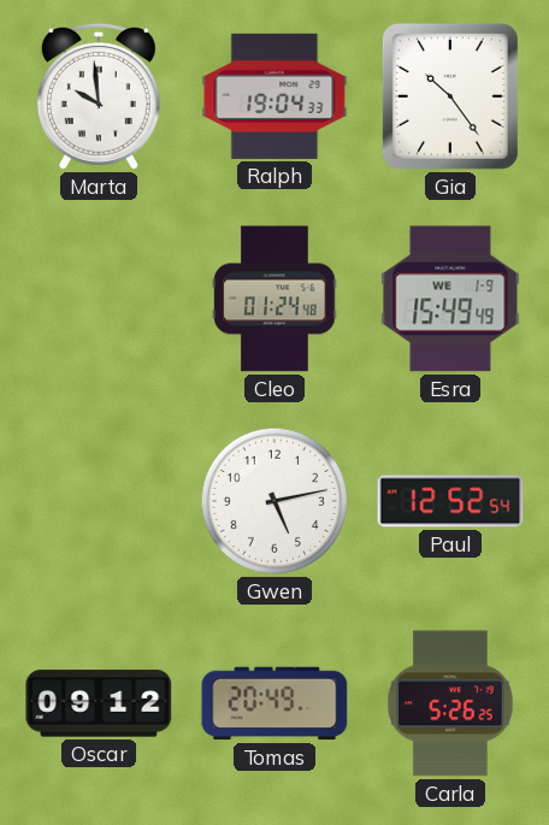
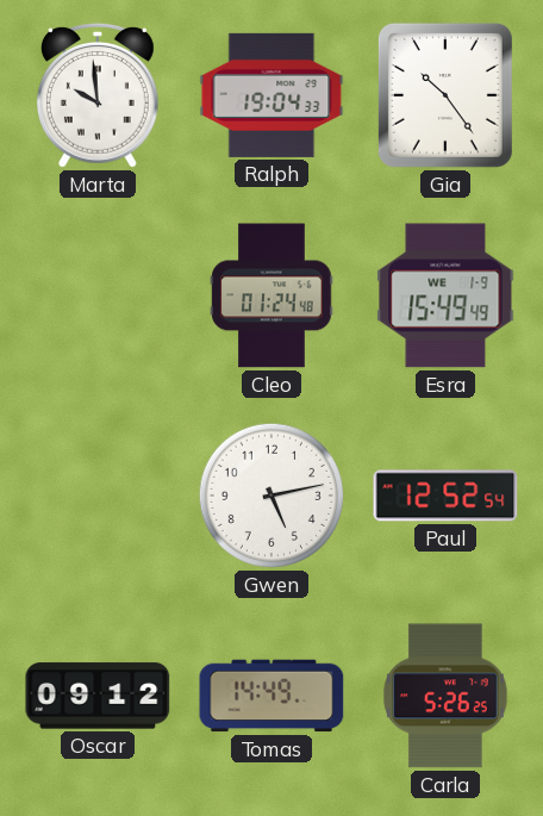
Tomas: 20:49 -> 14:49
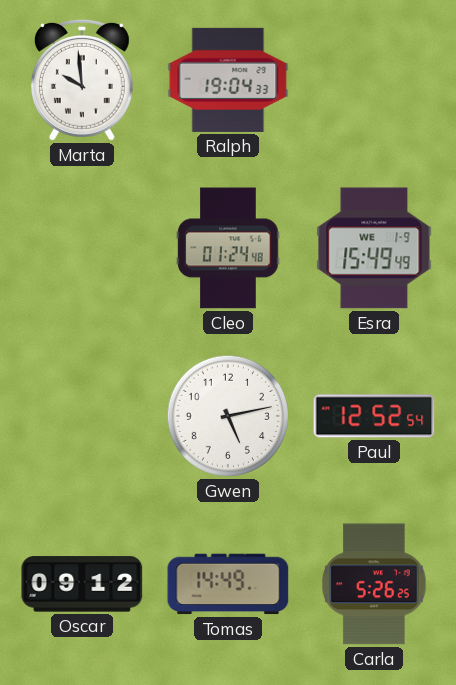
Gia: 10:24 -> none
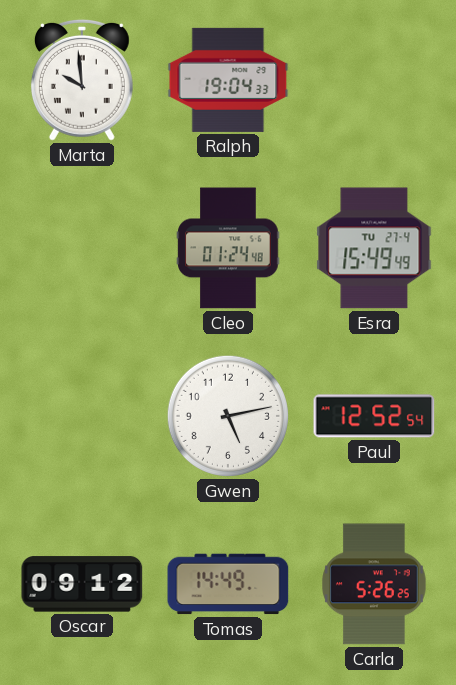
Esra date: WE 1-9 -> TU 27-4
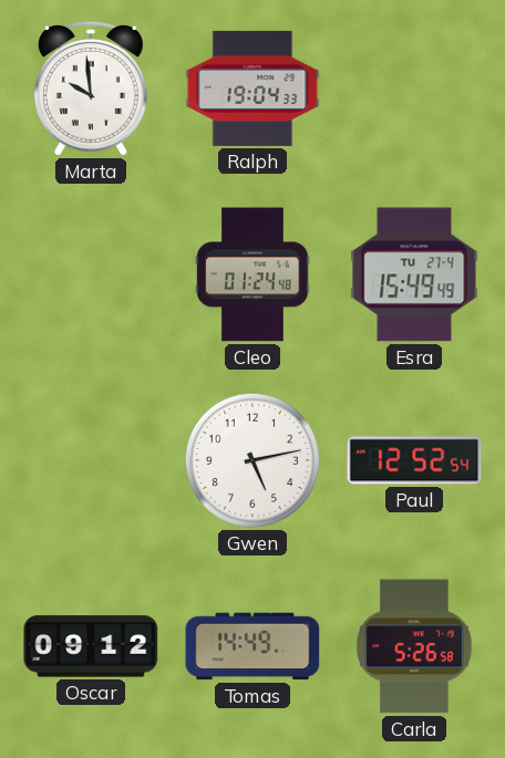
Carla: 5:26:25 -> 5:26:58
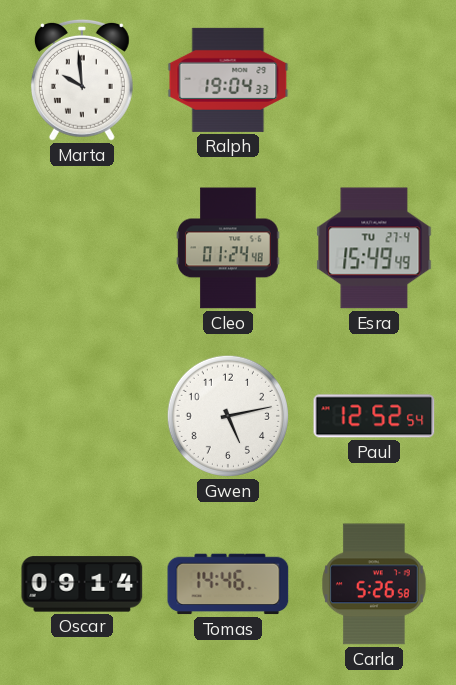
Oscar: 09:12 -> 09:14
Tomas: 14:49 -> 14:46
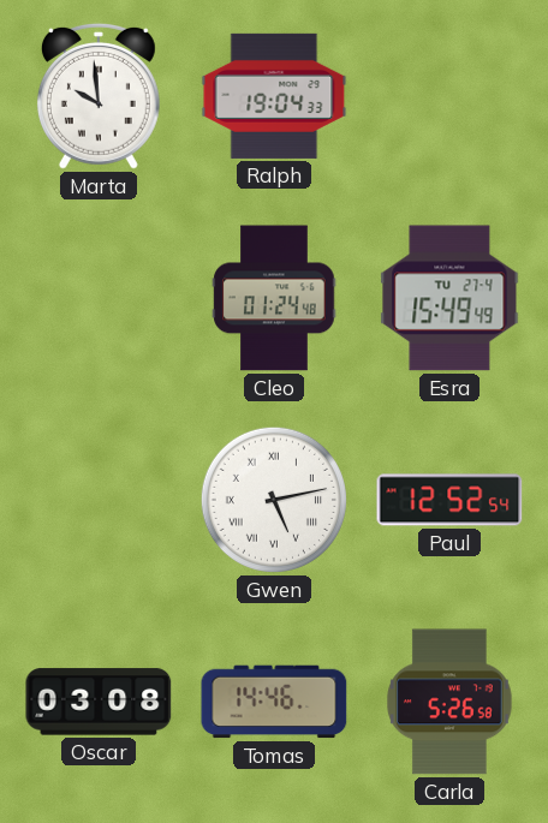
Gwen numerals: Arabic -> Roman
Oscar: 09:14 -> 03:08
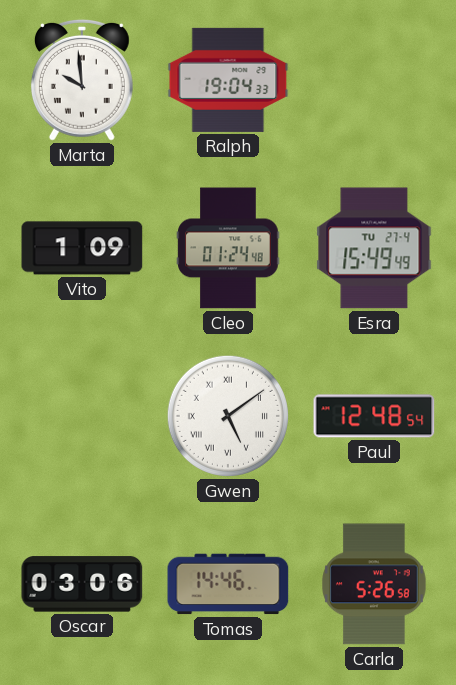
Vito: none -> 1:09
Gwen: 5:13 -> 5:09
Paul: 12:52 -> 12:48
Oscar: 03:08 -> 03:06
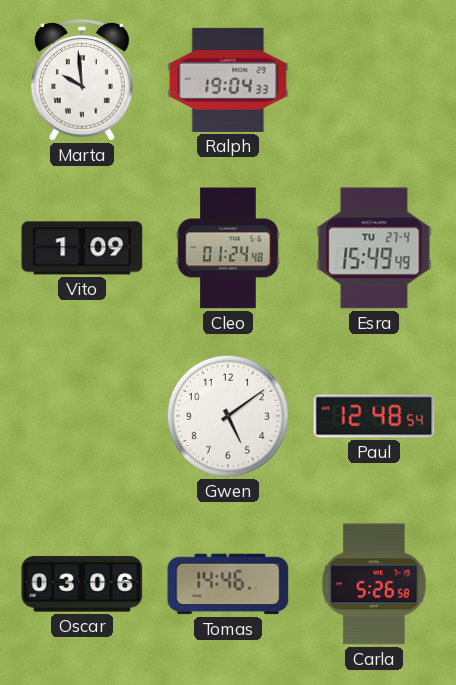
Gwen numerals: Roman -> Arabic
